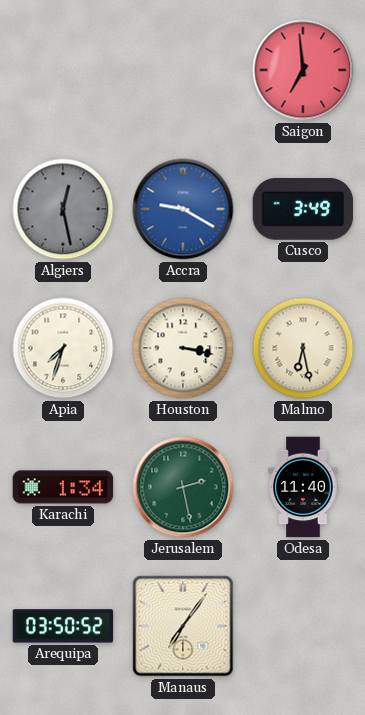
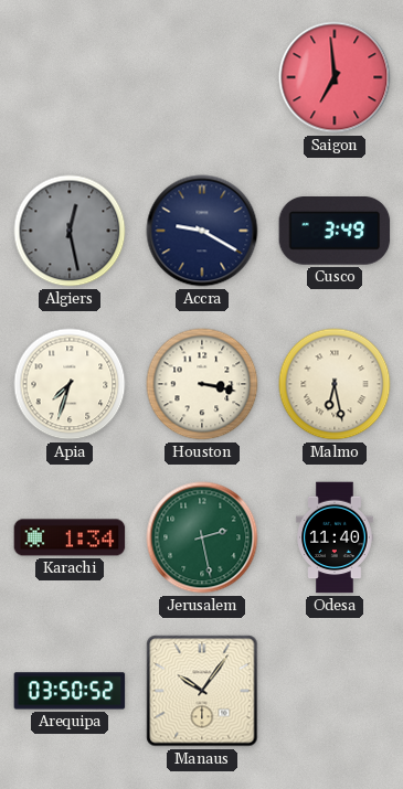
Accra dial: blue -> navy
Manaus: 7:06 -> 10:06
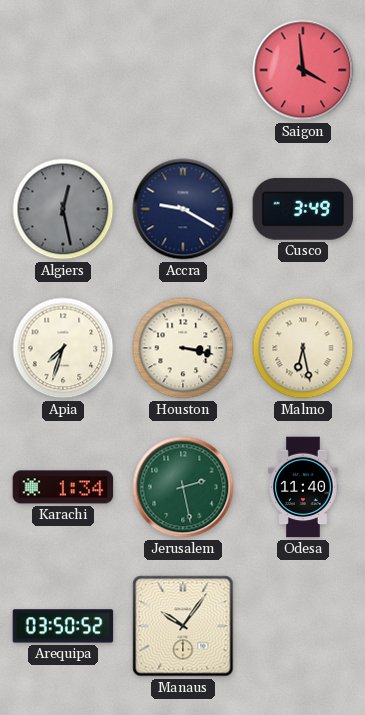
Saigon: 6:59 -> 3:59
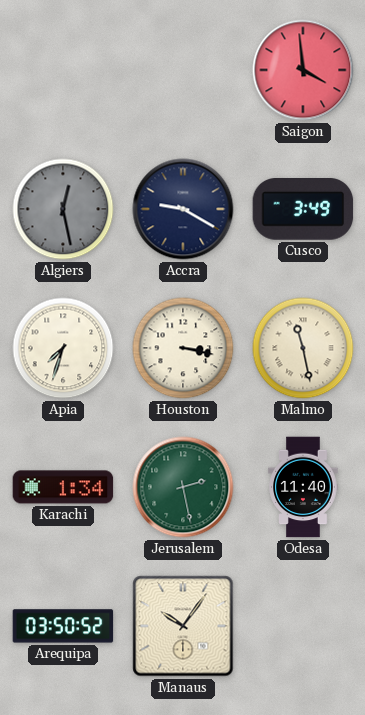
Malmo: 6:28 -> 11:28
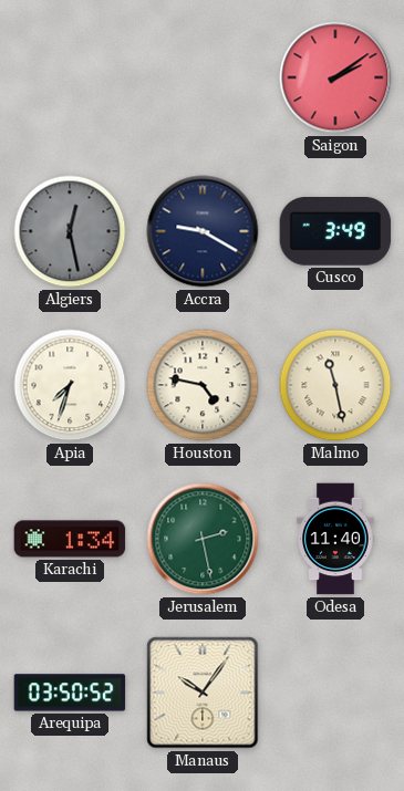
Saigon: 3:59 -> 2:09
Houston: 3:17 -> 4:47
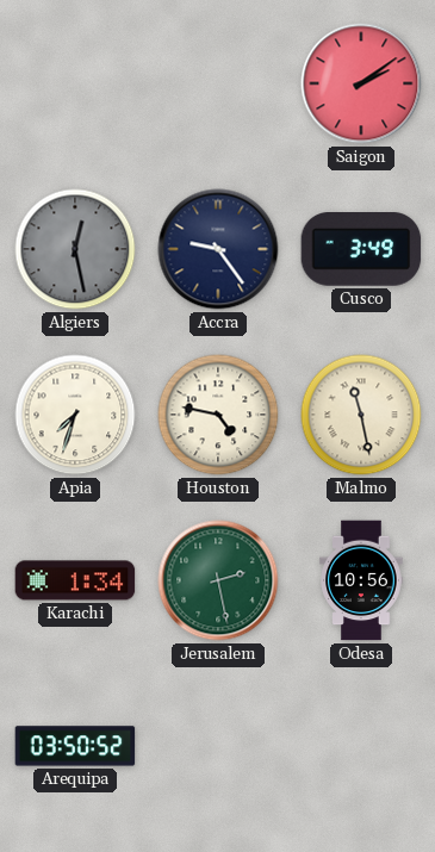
Accra: 9:20 -> 9:24
Odesa: 11:40 -> 10:56
Manaus: 10:06 -> none
